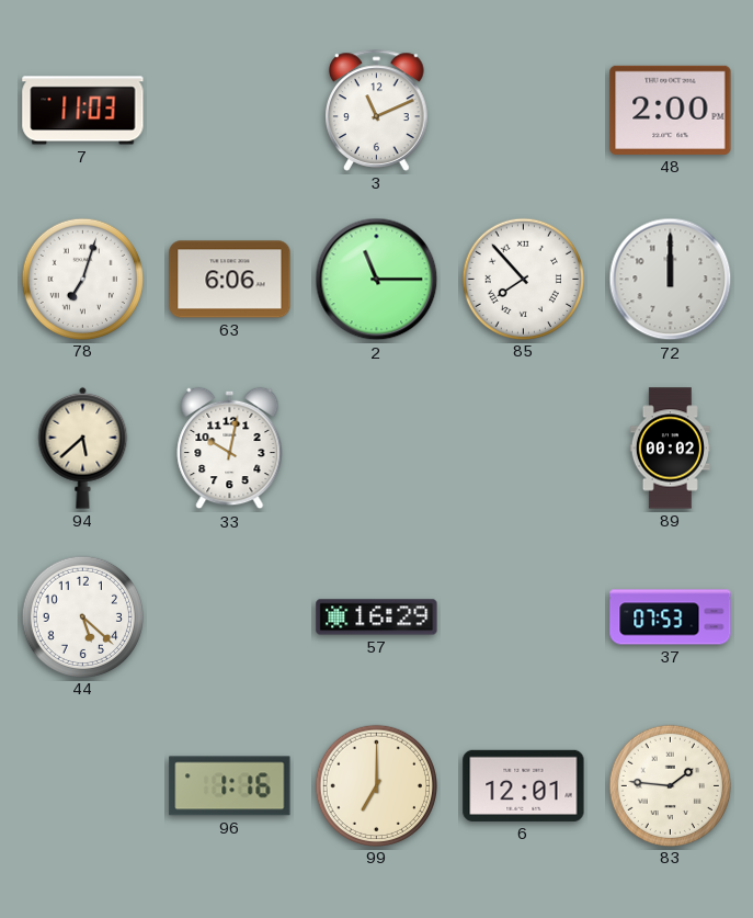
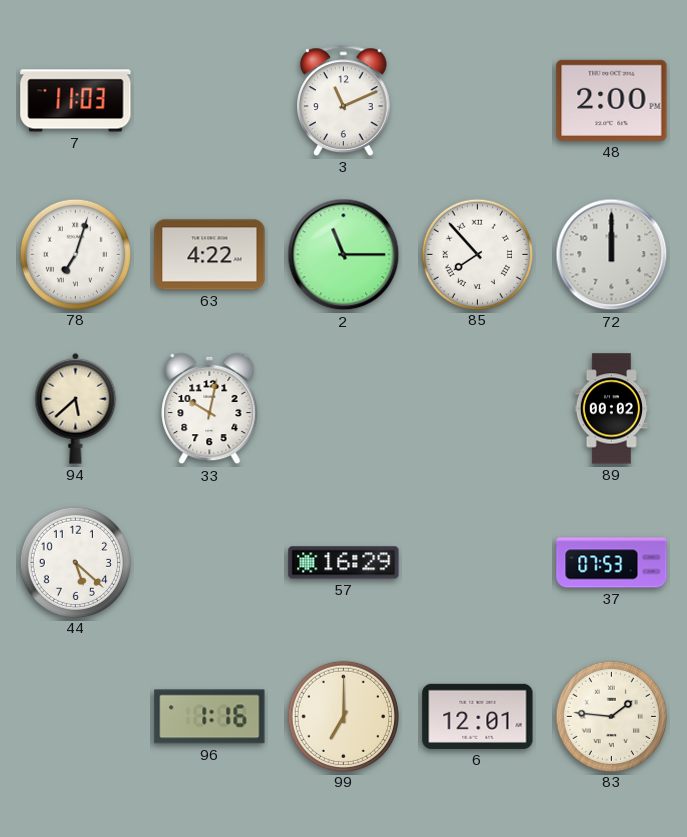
63: 6:06 -> 4:22
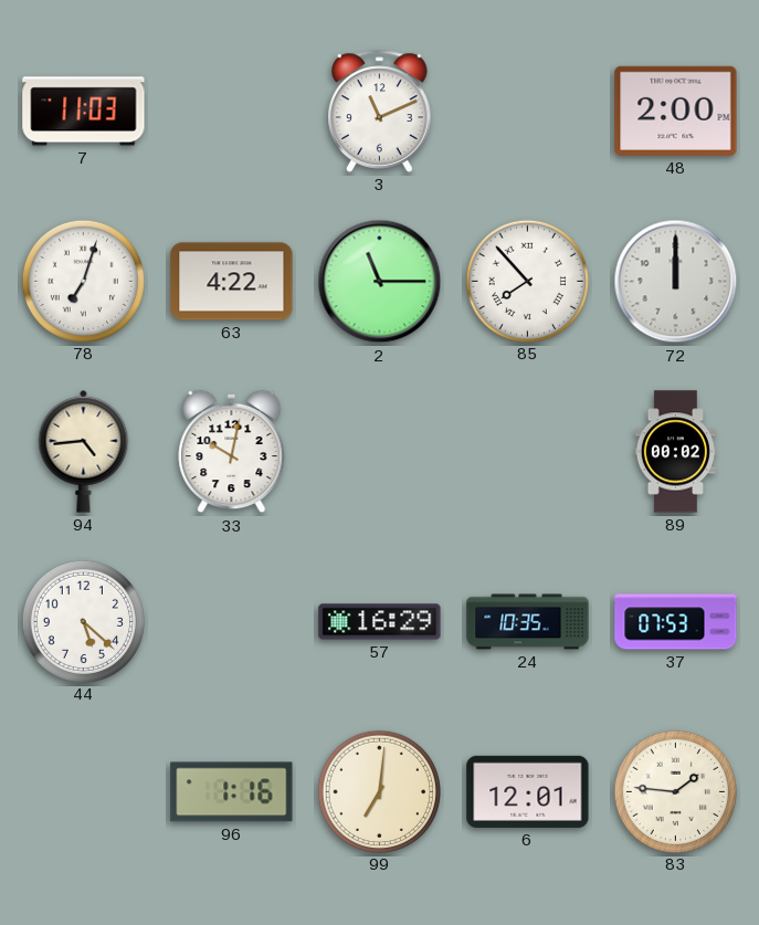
94: 5:38 -> 4:44
24: none -> 10:35
99: 7:00 -> 7:01
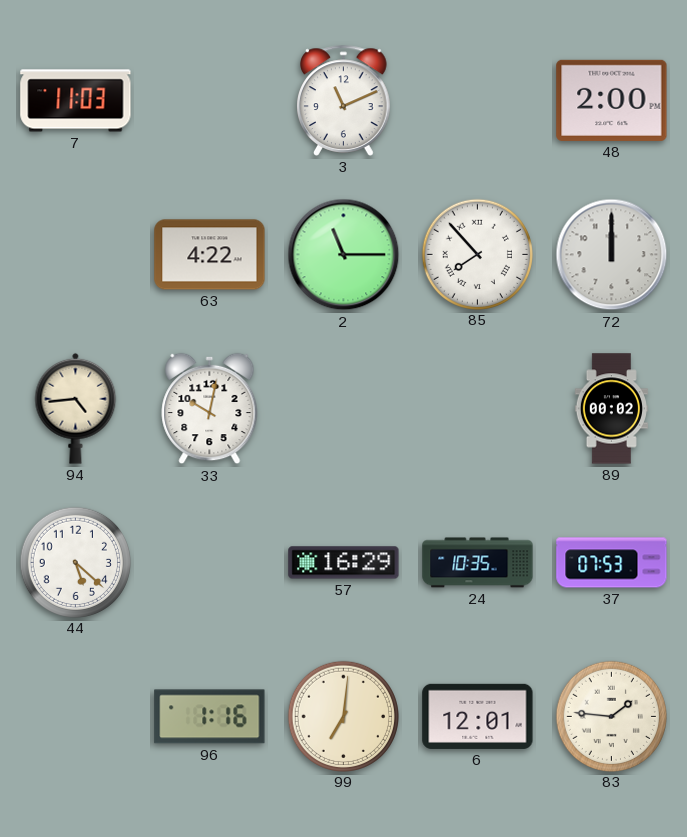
78: 7:03 -> none
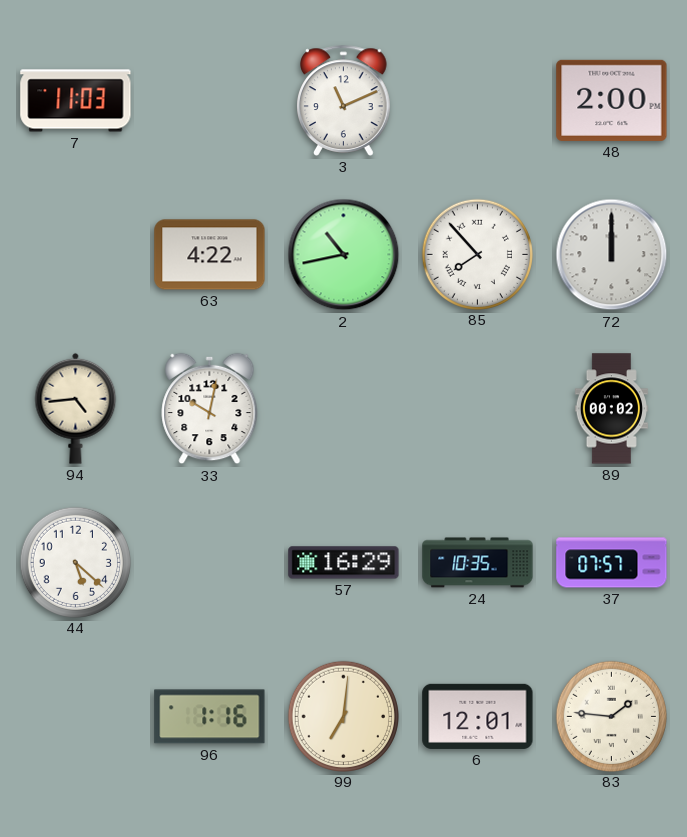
2: 11:15 -> 10:43
37: 07:53 -> 07:57
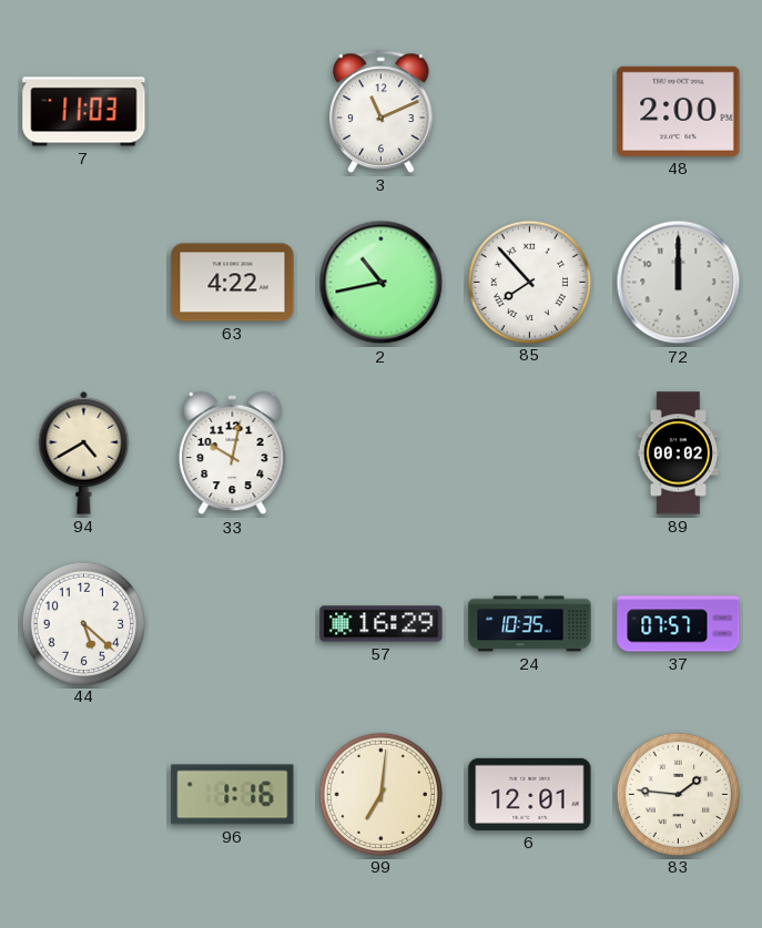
94: 4:44 -> 4:40
